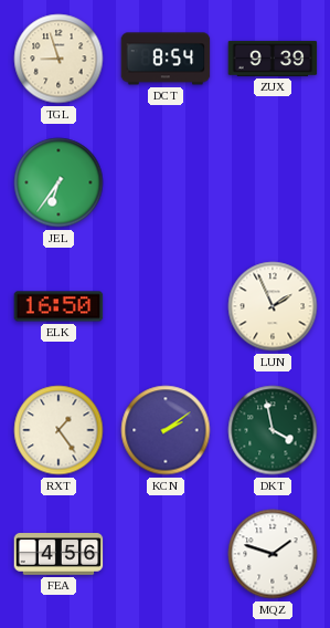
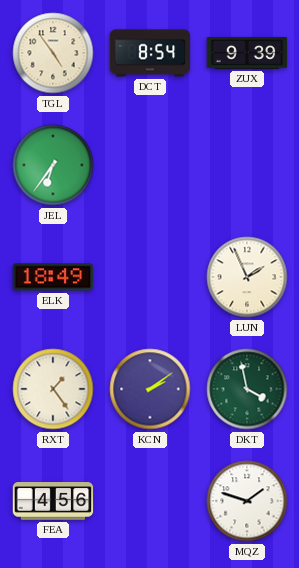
TGL: 8:57 -> 4:54
ELK: 16:50 -> 18:49
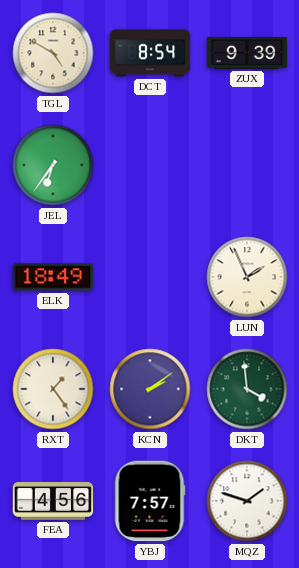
TGL: 4:54 -> 4:50
DKT: 3:58 -> 3:59
YBJ: none -> 7:57
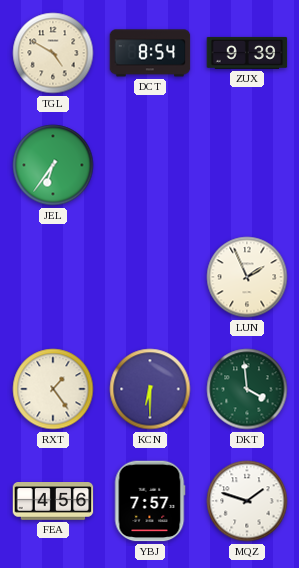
ELK: 18:49 -> none
KCN: 2:09 -> 6:30
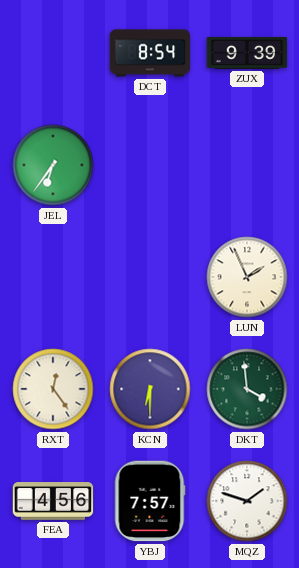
TGL: 4:50 -> none
RXT: 1:24 -> 12:24
